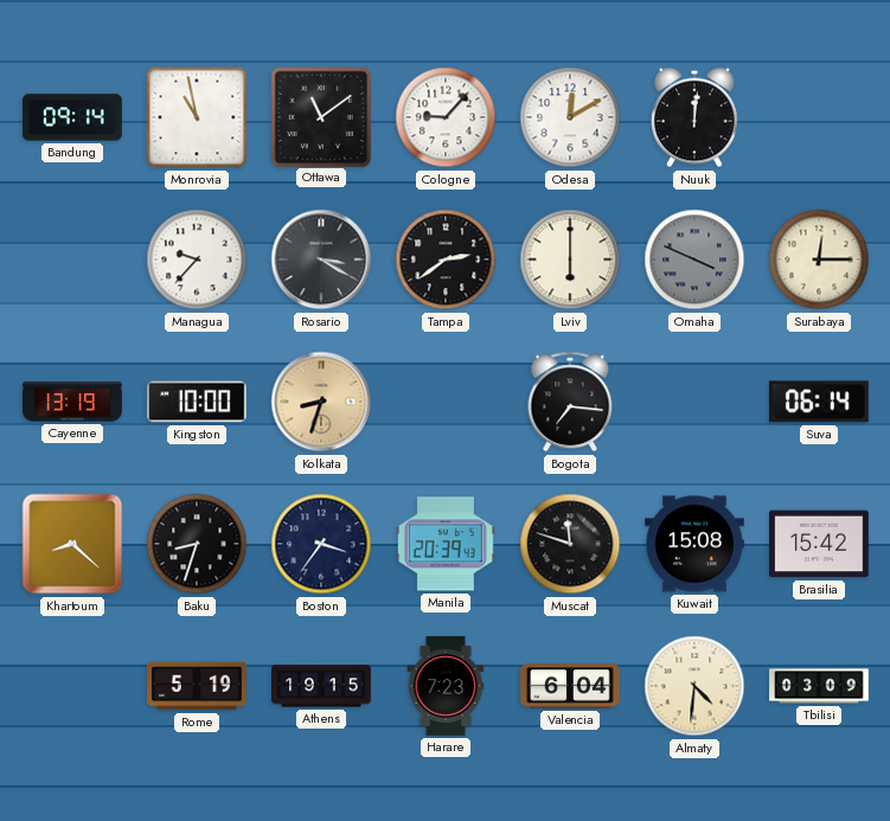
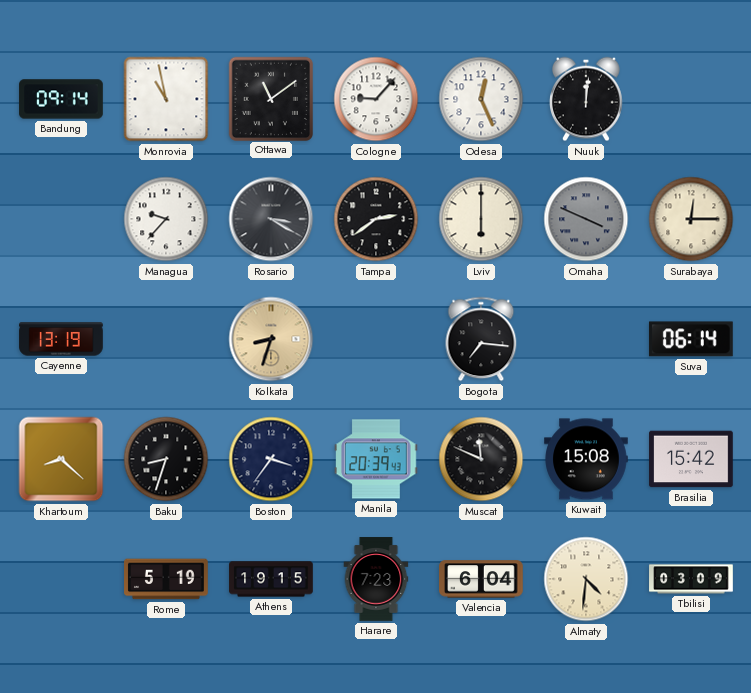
Odesa: 12:10 -> 12:26
Kingston: 10:00 -> none
Muscat: 11:48 -> 11:49
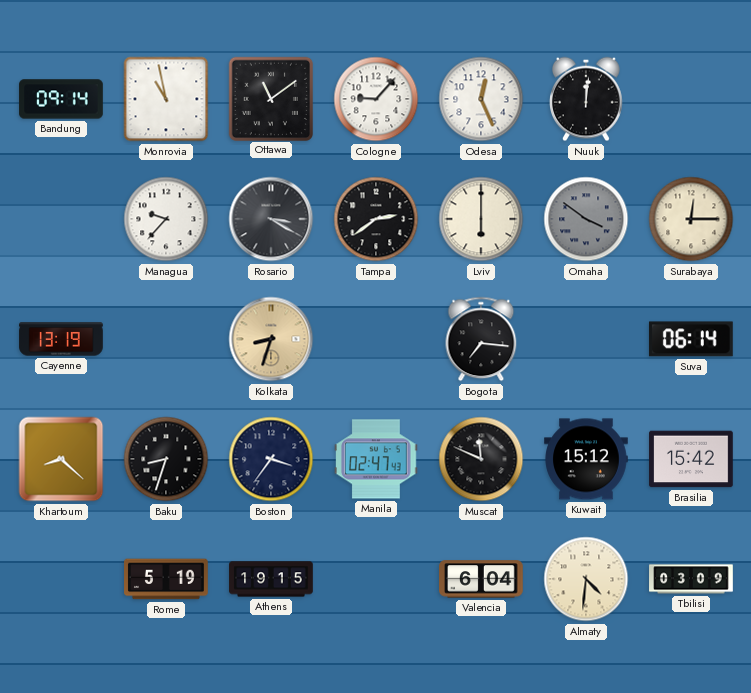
Omaha: 3:49 -> 3:51
Manila: 20:39 -> 02:47
Kuwait: 15:08 -> 15:12
Harare: 7:23 -> none
